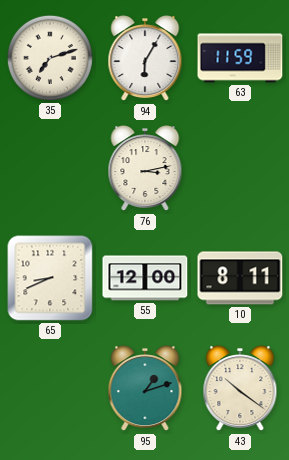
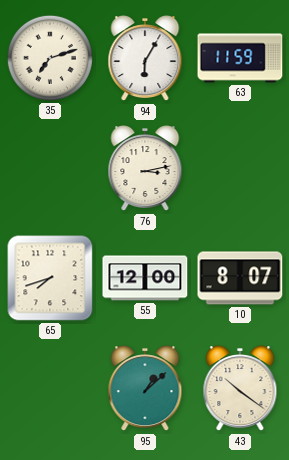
65: 8:41 -> 7:42
10: 8:11 -> 8:07
95: 1:12 -> 1:08
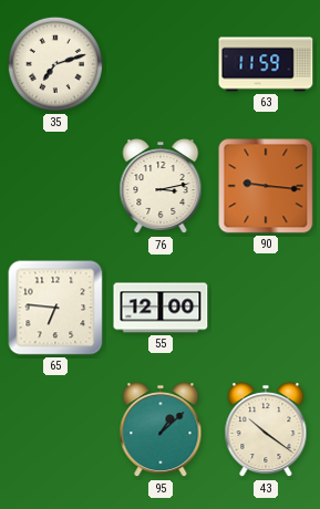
94: 6:05 -> none
90: none -> 9:16
65: 7:42 -> 6:46
10: 8:07 -> none
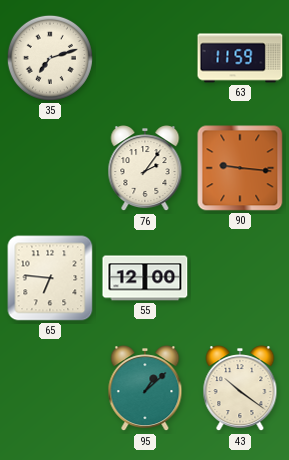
76: 3:13 -> 2:06
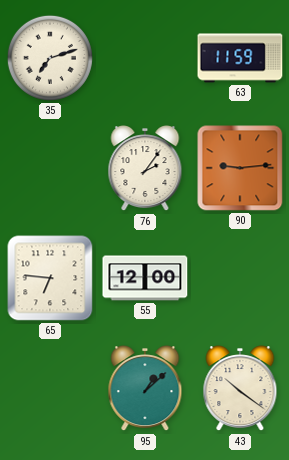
90: 9:16 -> 9:14
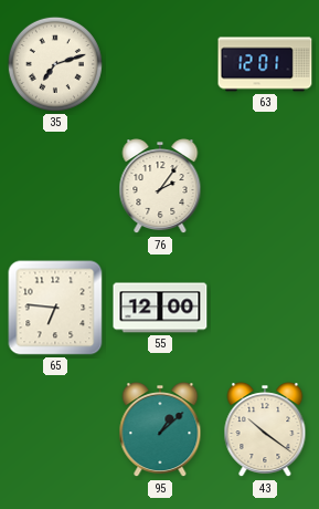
63: 11:59 -> 12:01
90: 9:14 -> none
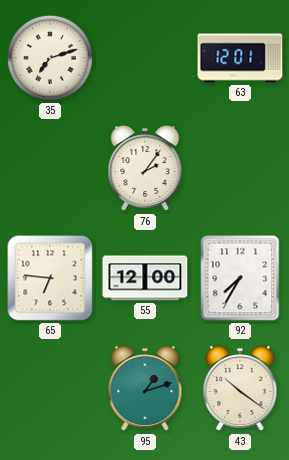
92: none -> 7:35
95: 1:08 -> 1:12
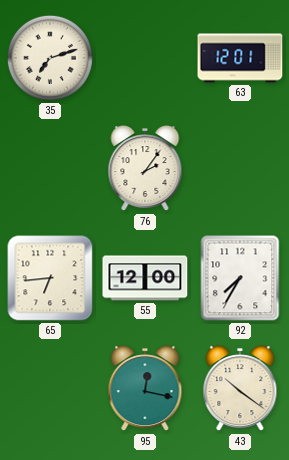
65: 6:46 -> 6:44
95: 1:12 -> 12:17
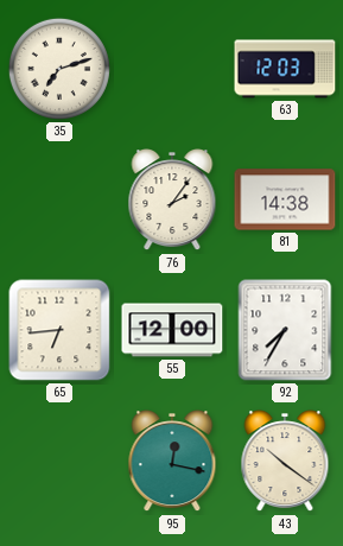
63: 12:01 -> 12:03
81: none -> 14:38
